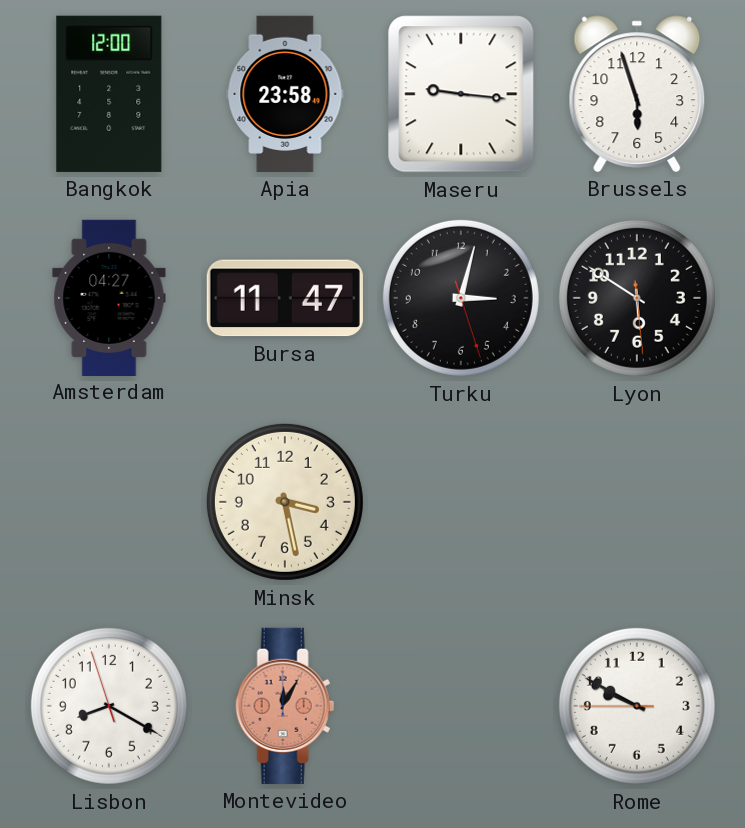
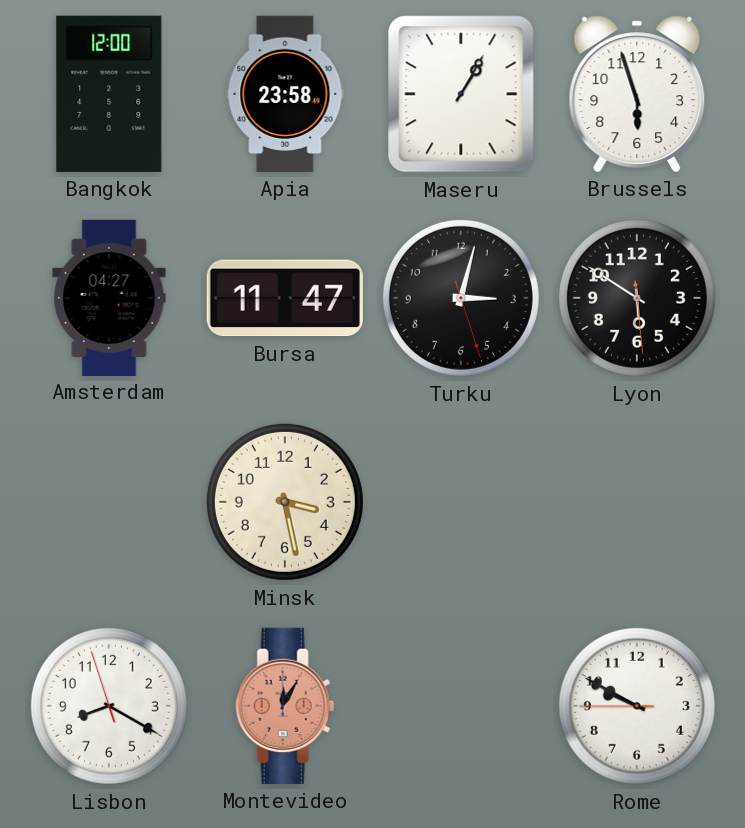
Maseru: 9:16 -> 1:05
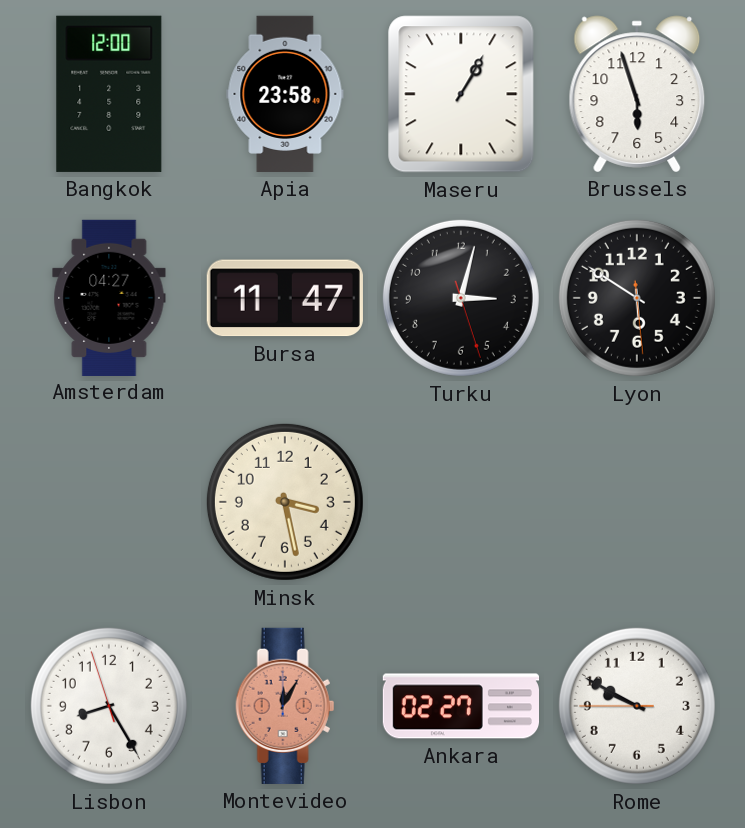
Lisbon: 8:19 -> 8:24
Ankara: none -> 02:27
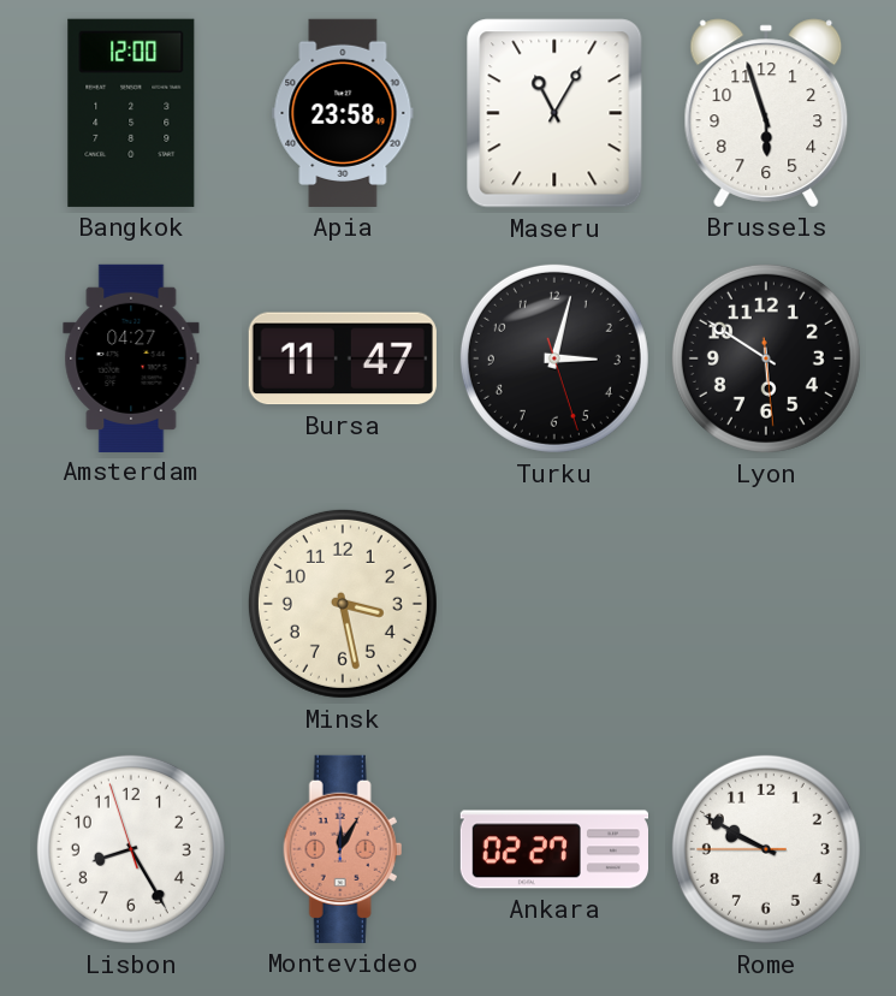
Maseru: 1:05 -> 11:05
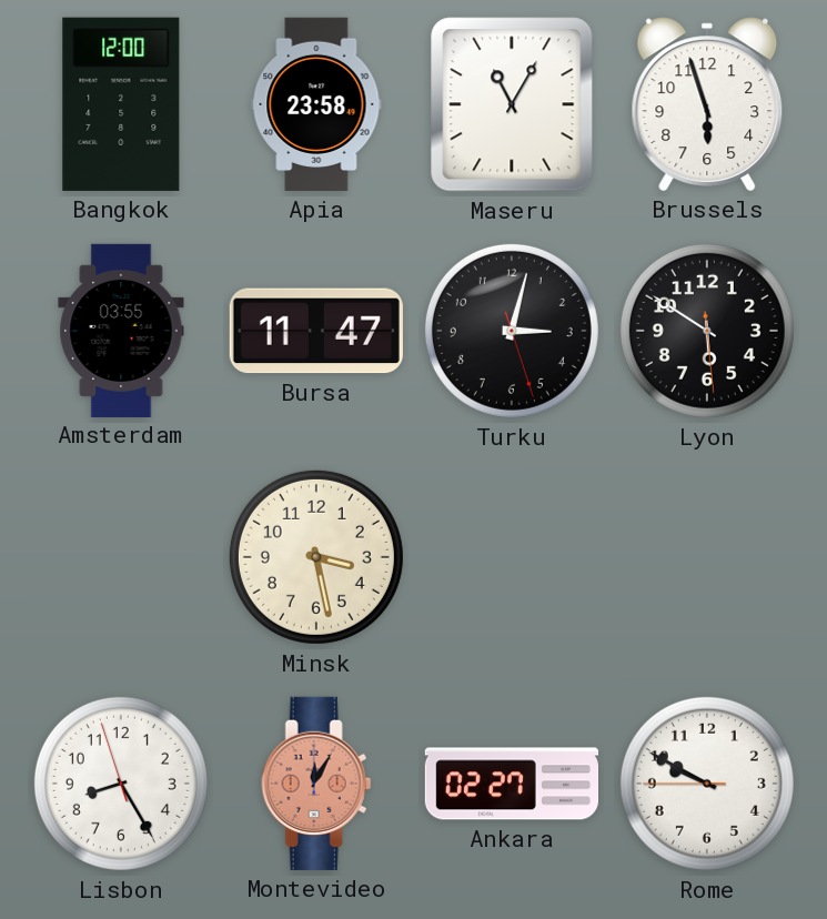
Amsterdam: 04:27 -> 03:55
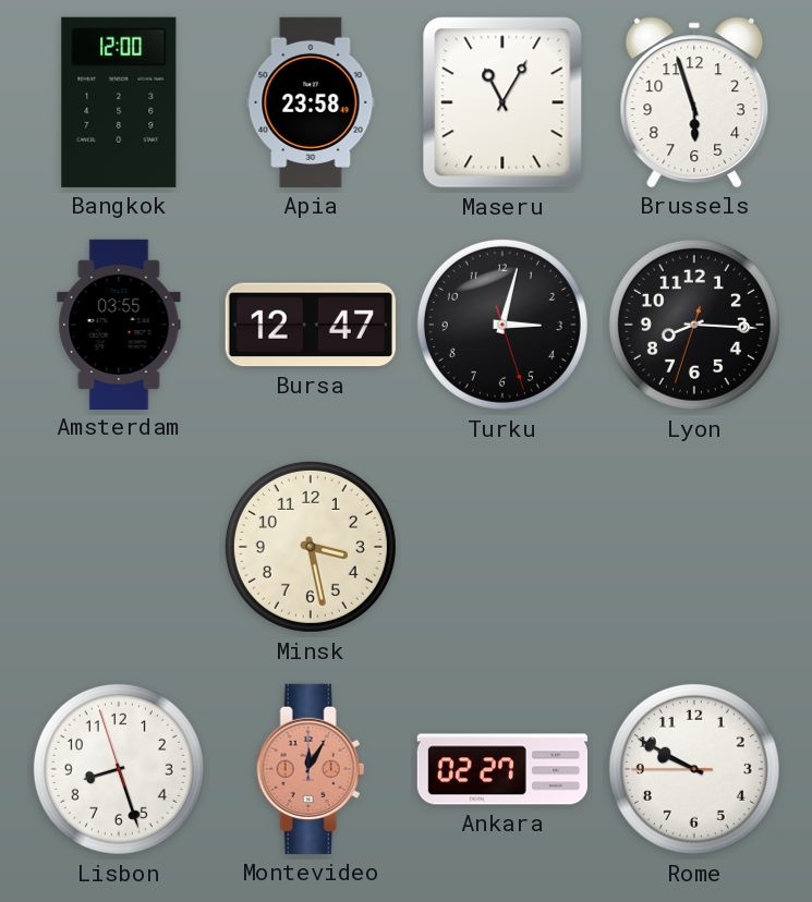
Bursa: 11:47 -> 12:47
Lyon: 5:50 -> 8:15
Lisbon: 8:24 -> 8:26
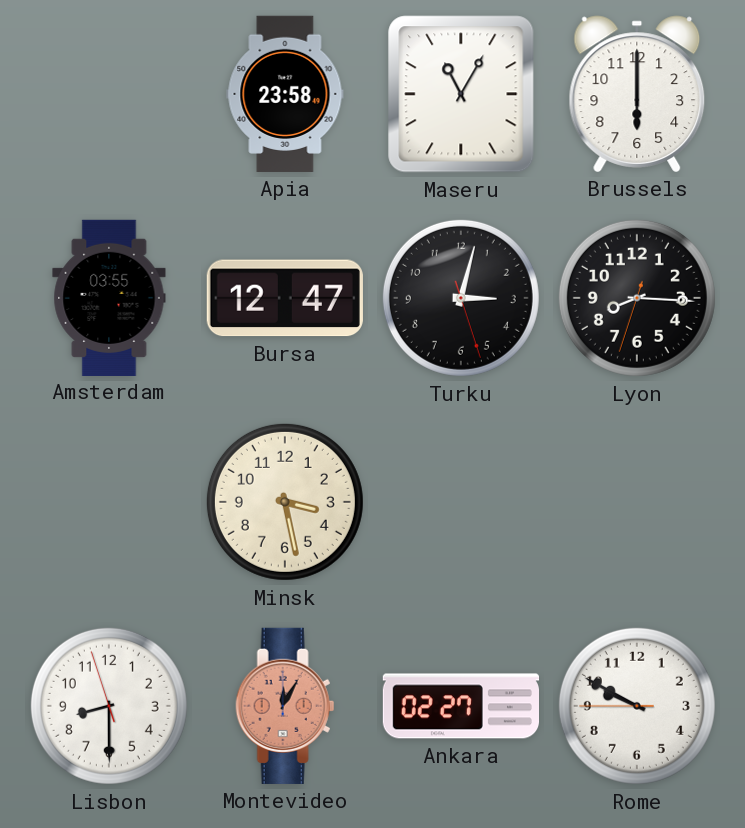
Bangkok: 12:00 -> none
Brussels: 5:57 -> 6:00
Lisbon: 8:26 -> 8:29
